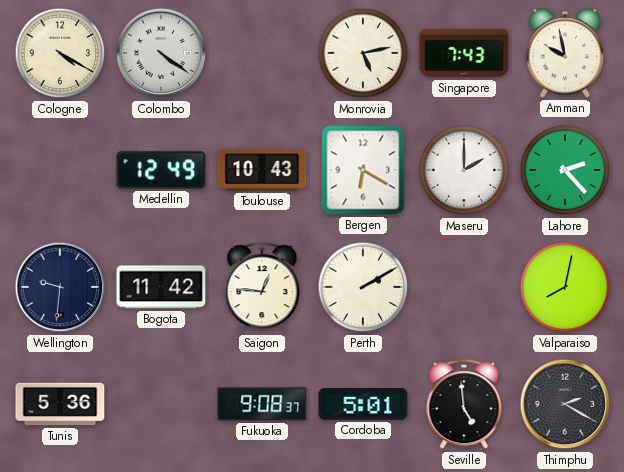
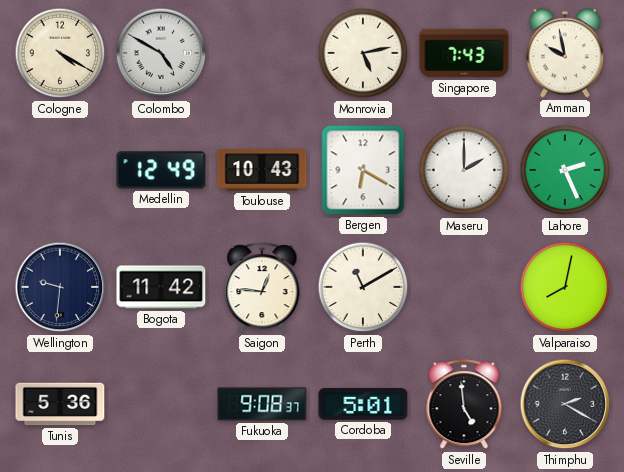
Colombo: 4:21 -> 4:50
Lahore: 2:23 -> 2:26
Perth: 2:10 -> 11:10
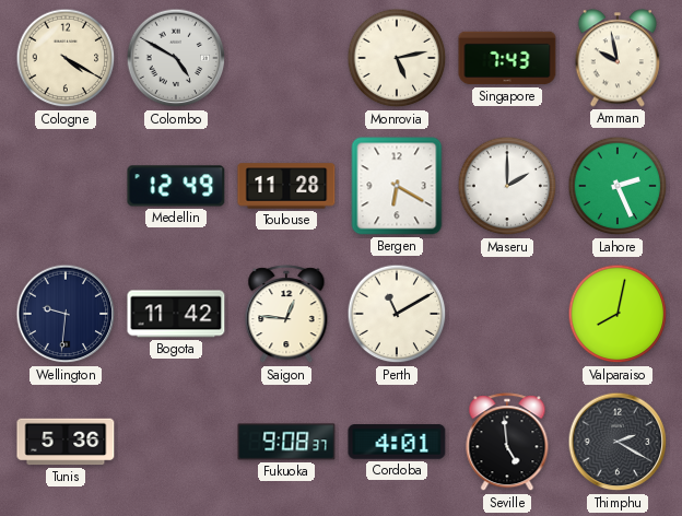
Toulouse: 10:43 -> 11:28
Cordoba: 5:01 -> 4:01
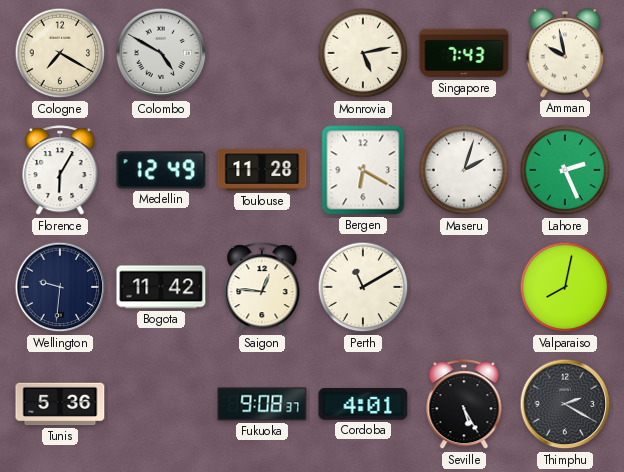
Cologne: 4:20 -> 7:20
Florence: none -> 6:05
Maseru: 2:00 -> 2:03
Seville: 4:59 -> 5:25
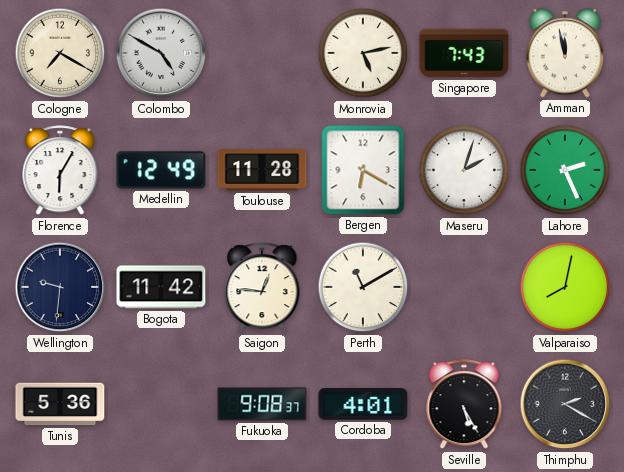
Amman: 9:58 -> 11:58
